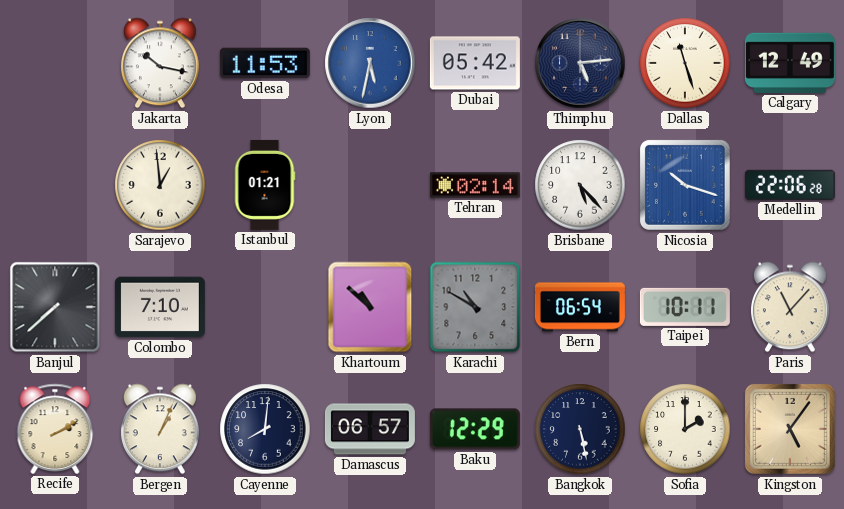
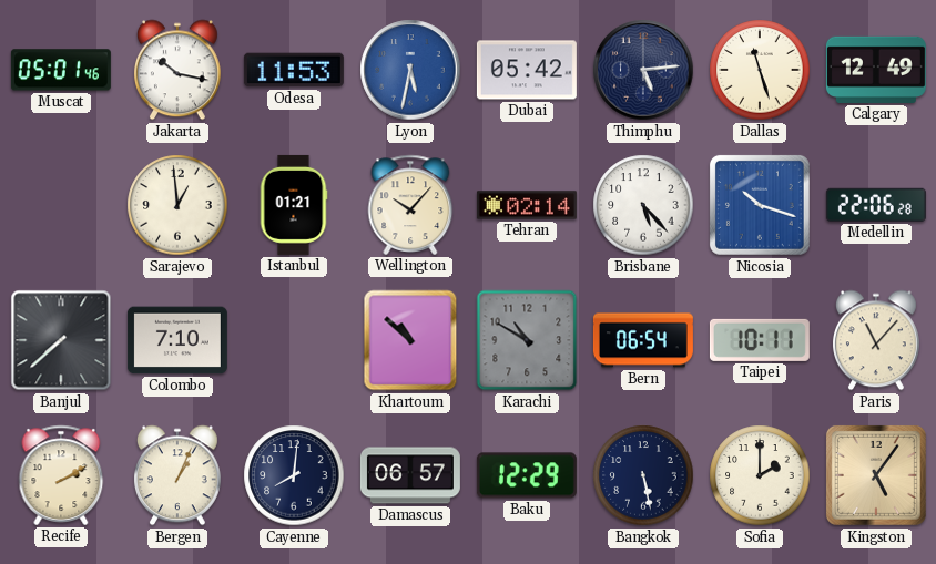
Muscat: none -> 05:01
Wellington: none -> 10:07
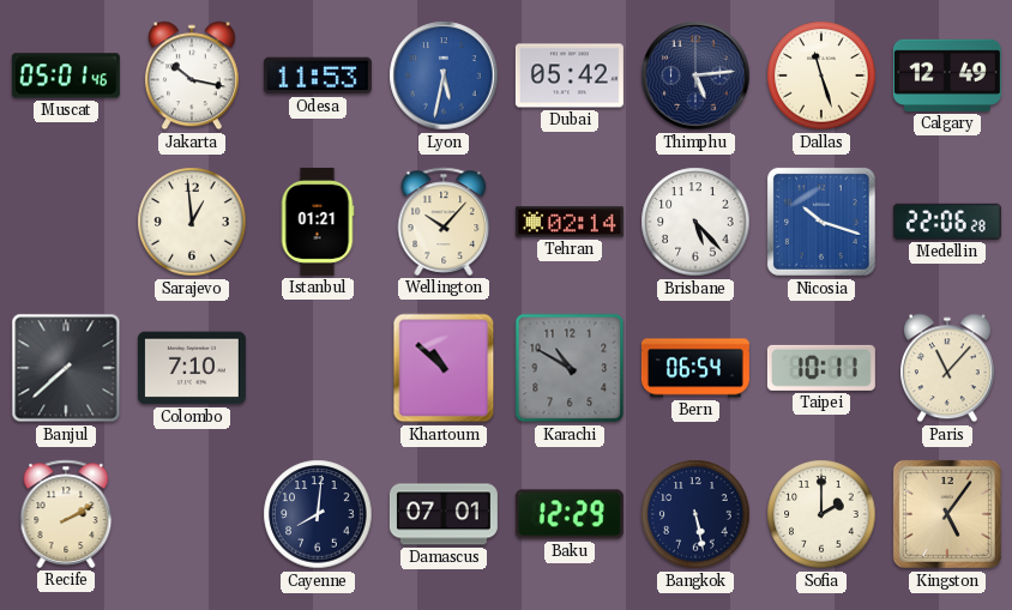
Bergen: 1:04 -> none
Damascus: 06:57 -> 07:01
